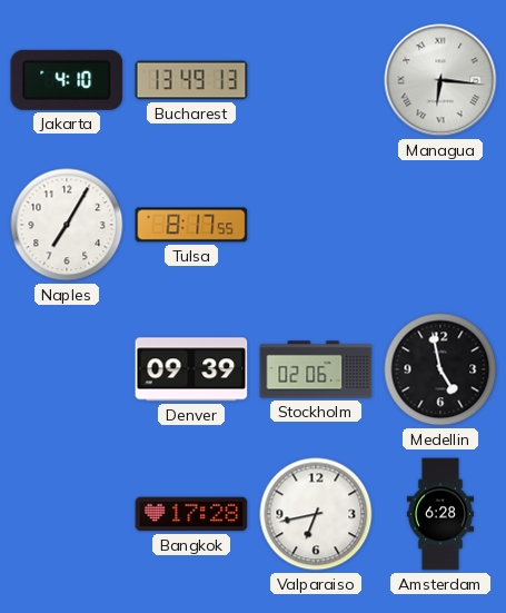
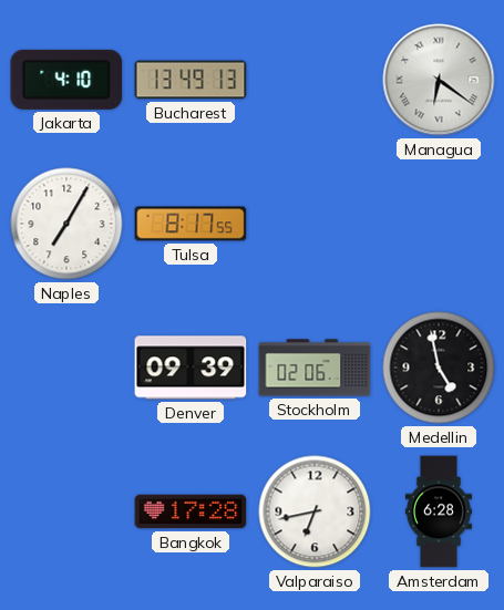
Managua: 6:16 -> 6:21
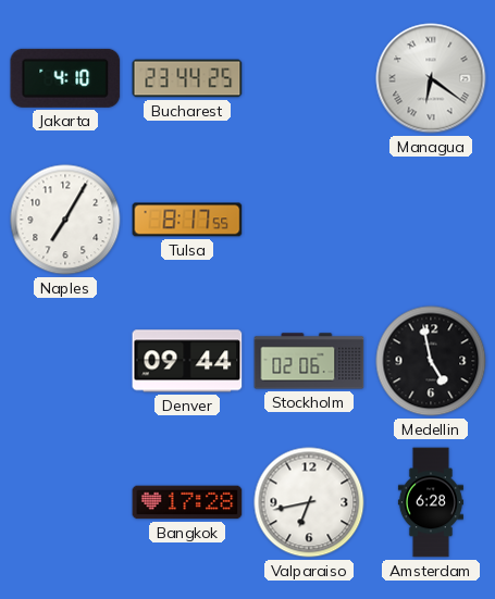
Bucharest: 13:49 -> 23:44
Denver: 09:39 -> 09:44
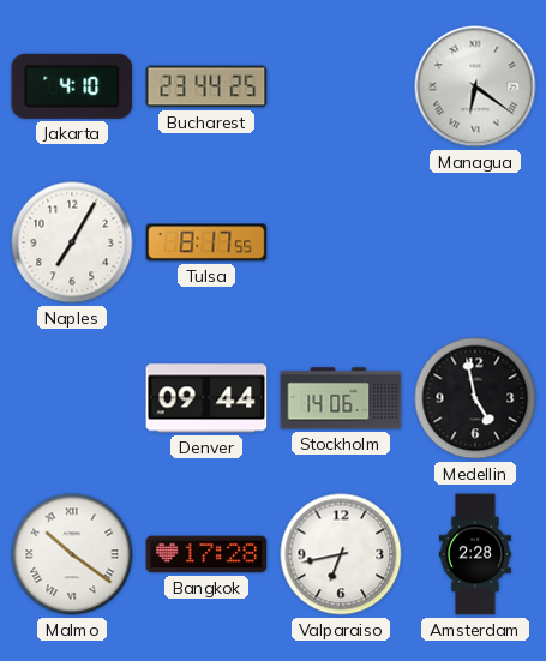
Stockholm: 02:06 -> 14:06
Malmo: none -> 10:21
Amsterdam: 6:28 -> 2:28
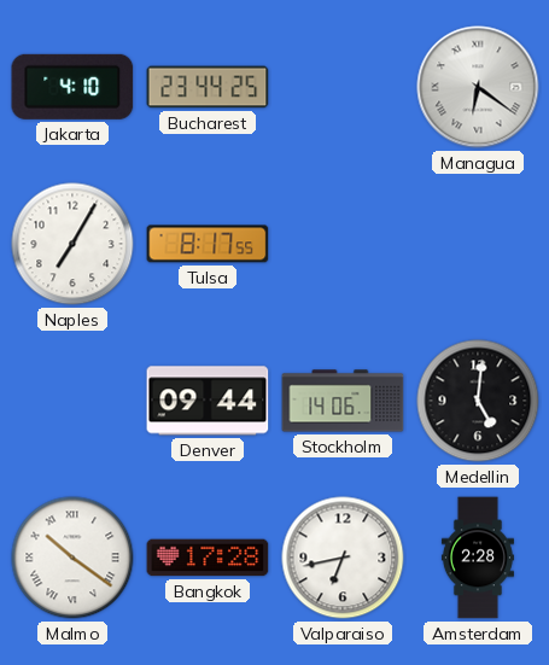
Medellin: 4:58 -> 5:01
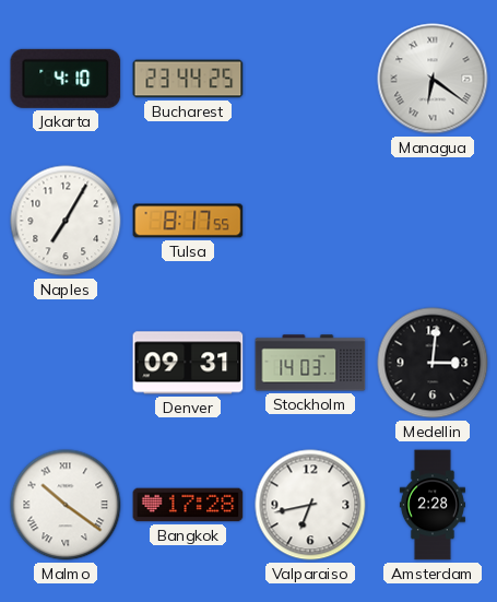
Denver: 09:44 -> 09:31
Stockholm: 14:06 -> 14:03
Medellin: 5:01 -> 3:01
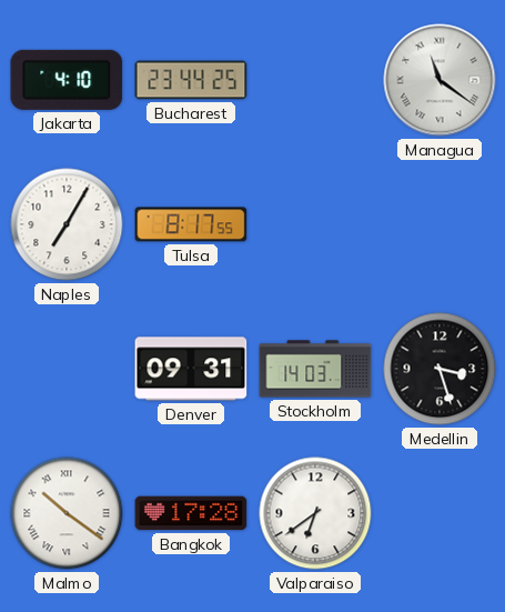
Managua: 6:21 -> 11:21
Medellin: 3:01 -> 3:27
Valparaiso: 6:43 -> 6:39
Amsterdam: 2:28 -> none
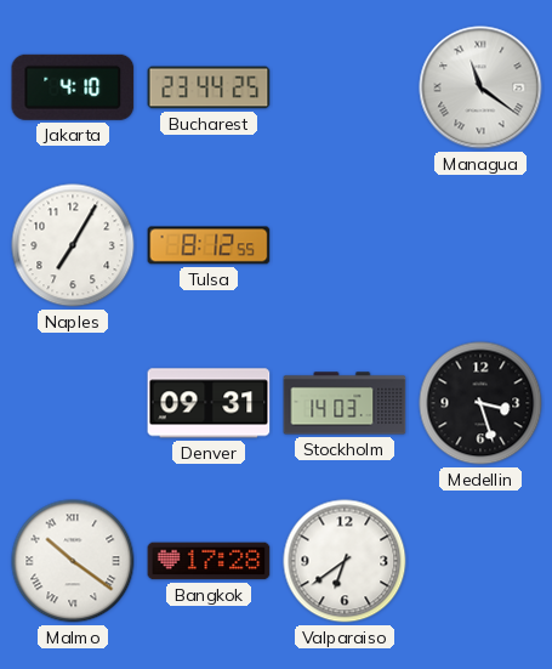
Tulsa: 8:17 -> 8:12
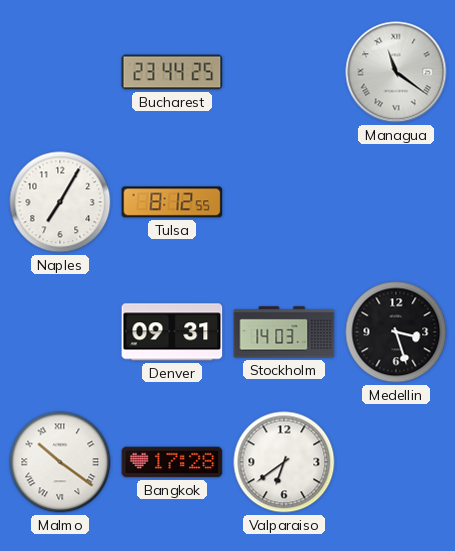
Jakarta: 4:10 -> none
